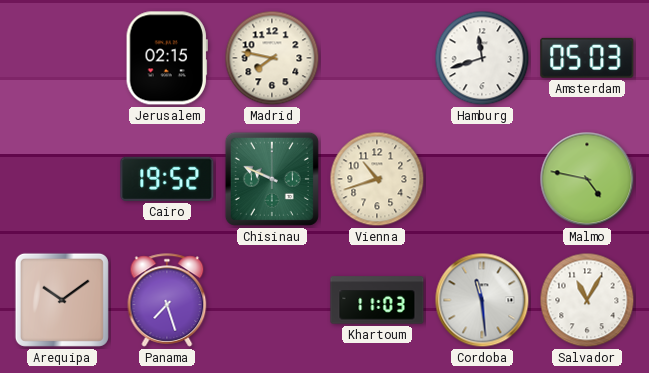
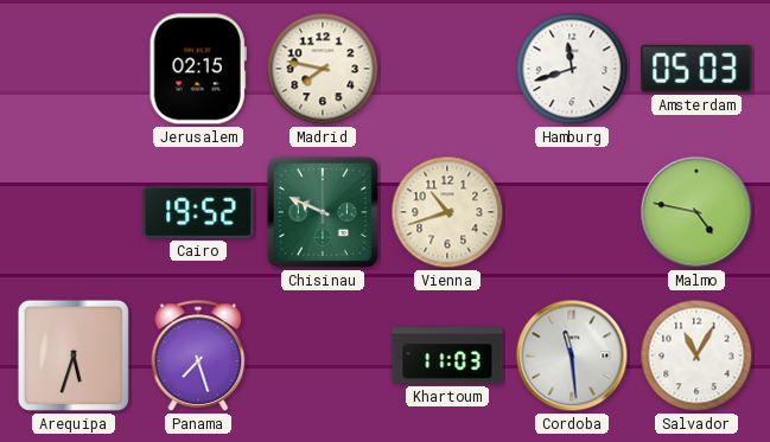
Arequipa: 10:09 -> 5:33
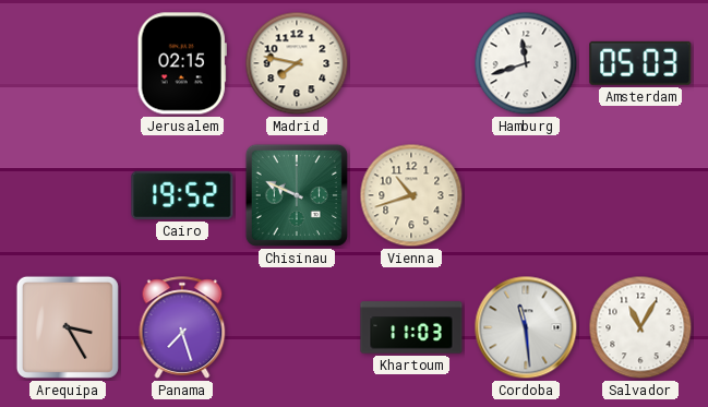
Malmo: 4:47 -> none
Arequipa: 5:33 -> 3:25
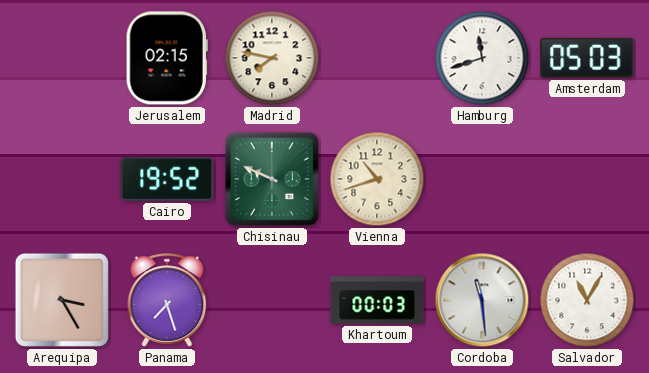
Khartoum: 11:03 -> 00:03
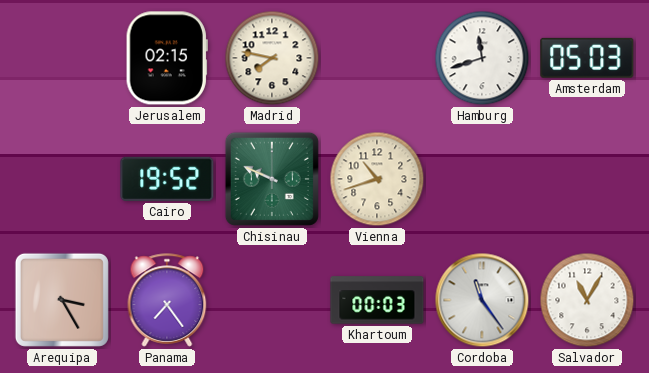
Panama: 7:27 -> 7:24
Cordoba: 11:29 -> 11:24
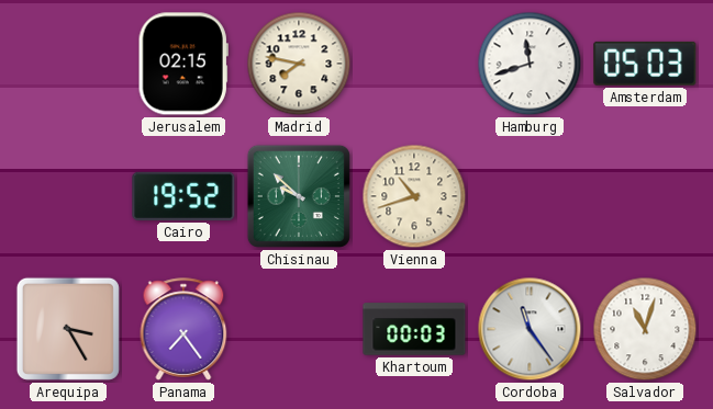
Chisinau: 9:49 -> 9:52
Salvador: 11:05 -> 11:03
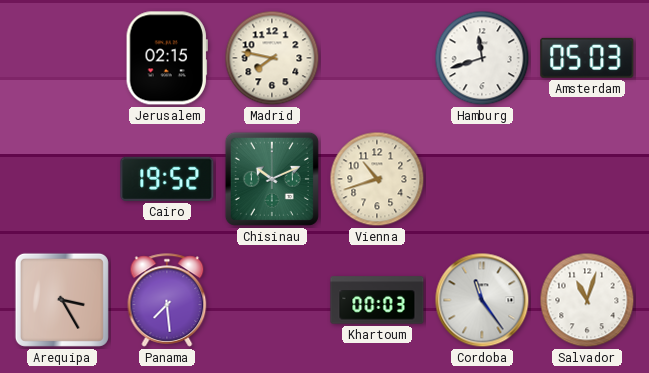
Chisinau: 9:52 -> 10:11
Panama: 7:24 -> 7:29
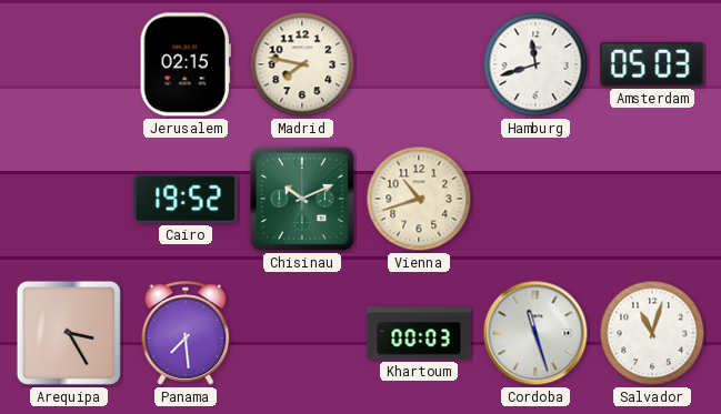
Cordoba: 11:24 -> 11:27
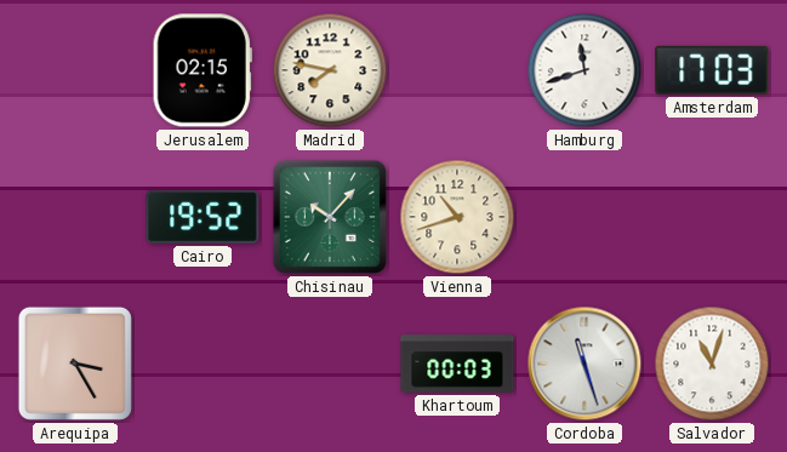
Amsterdam: 05:03 -> 17:03
Chisinau: 10:11 -> 10:07
Panama: 7:29 -> none
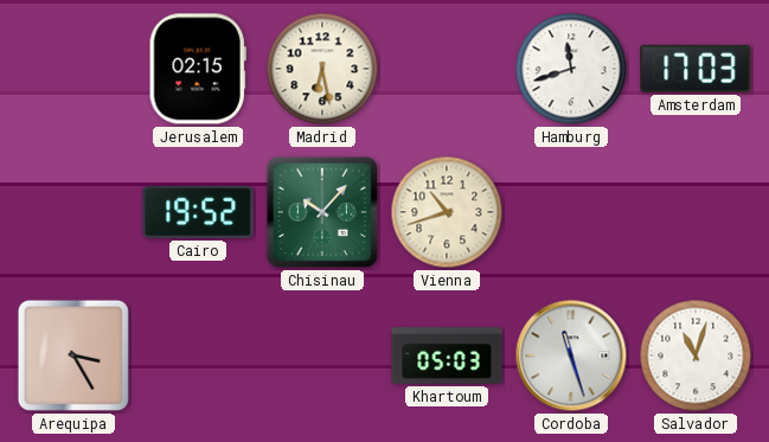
Madrid: 7:47 -> 6:28
Khartoum: 00:03 -> 05:03
